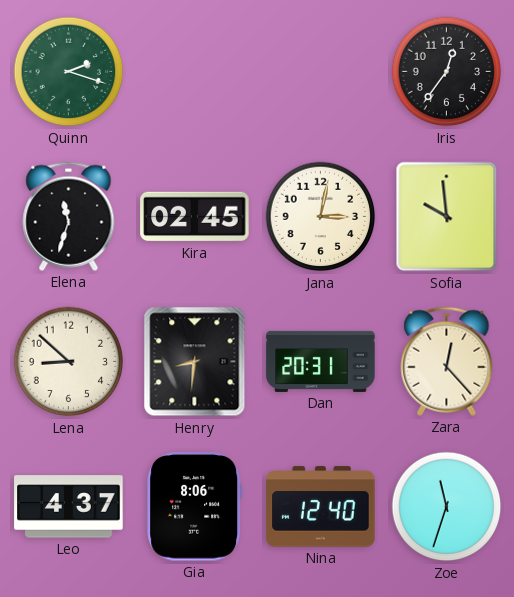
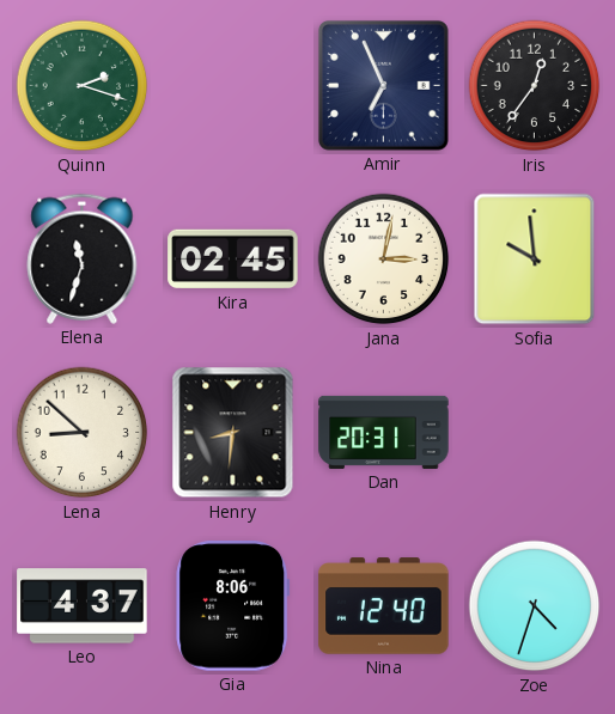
Amir: none -> 6:56
Zara: 12:23 -> none
Zoe: 11:33 -> 4:33
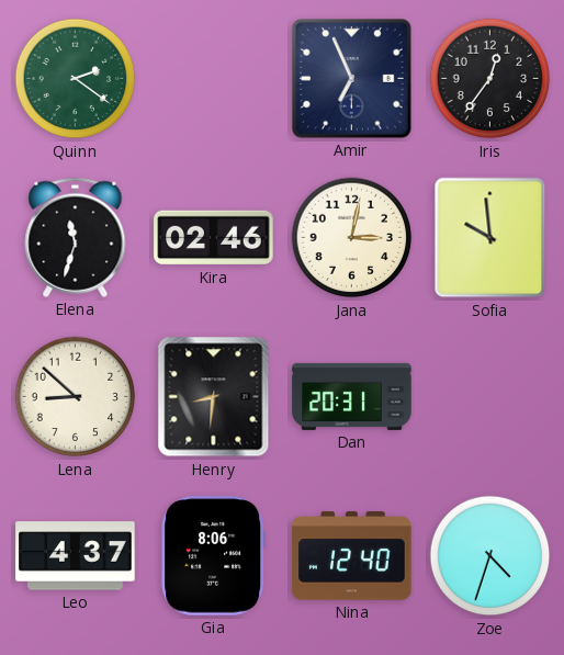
Quinn: 2:18 -> 2:21
Kira: 02:45 -> 02:46
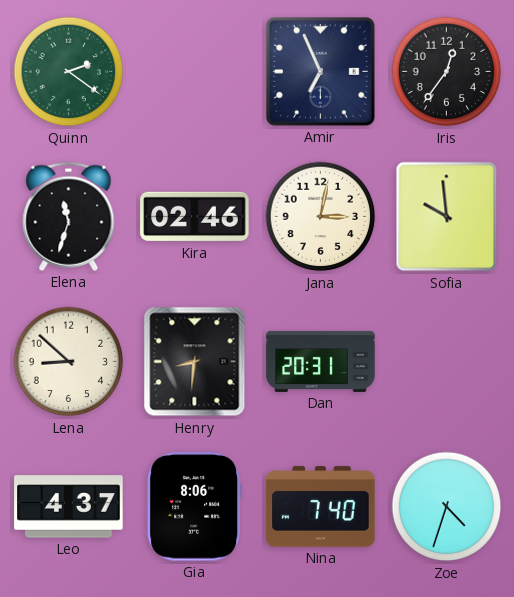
Nina: 12:40 -> 7:40
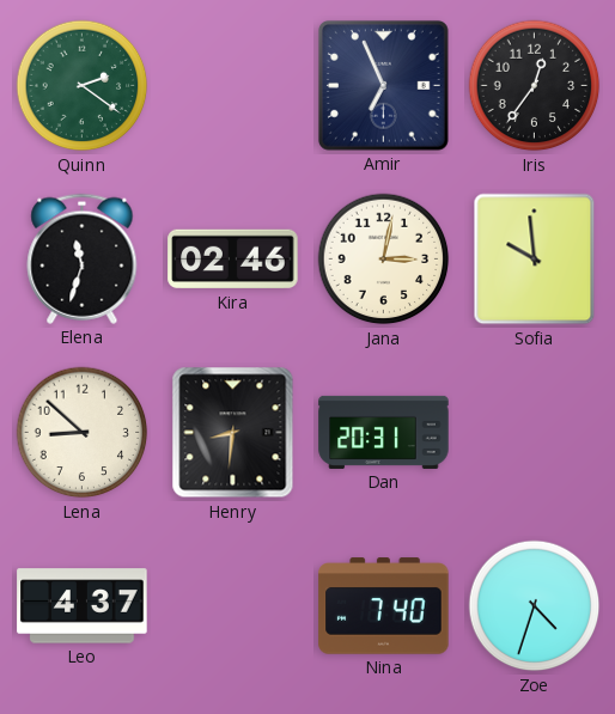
Gia: 8:06 -> none
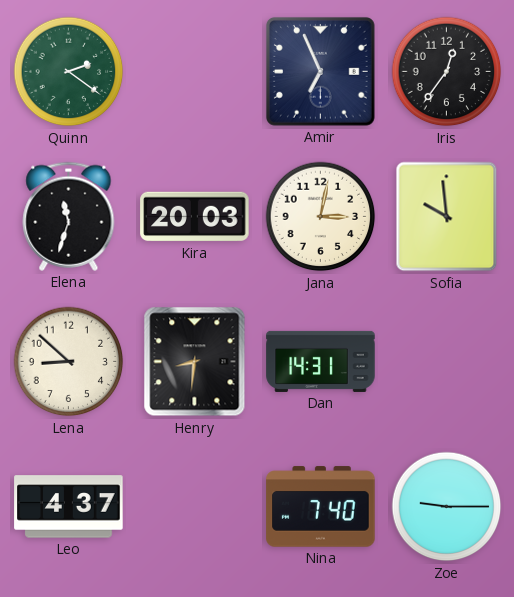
Kira: 02:46 -> 20:03
Dan: 20:31 -> 14:31
Zoe: 4:33 -> 9:15
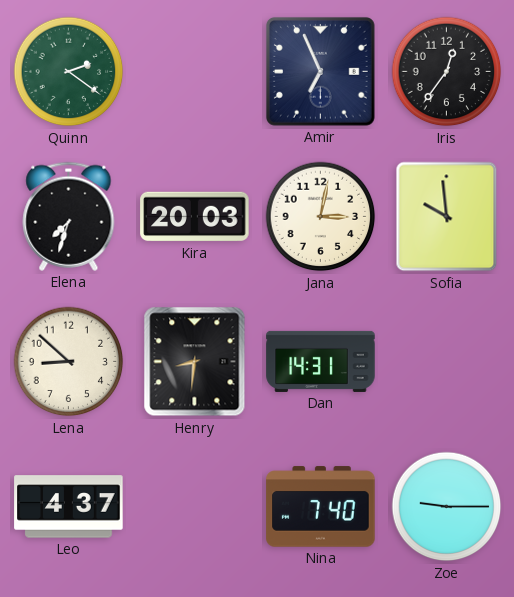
Elena: 11:33 -> 7:33
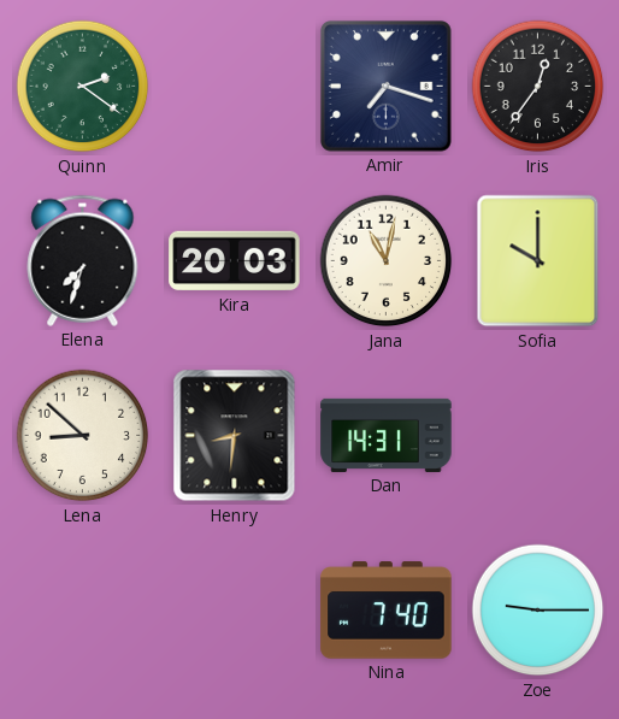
Amir: 6:56 -> 7:18
Jana: 3:02 -> 11:02
Sofia: 9:59 -> 10:00
Leo: 4:37 -> none
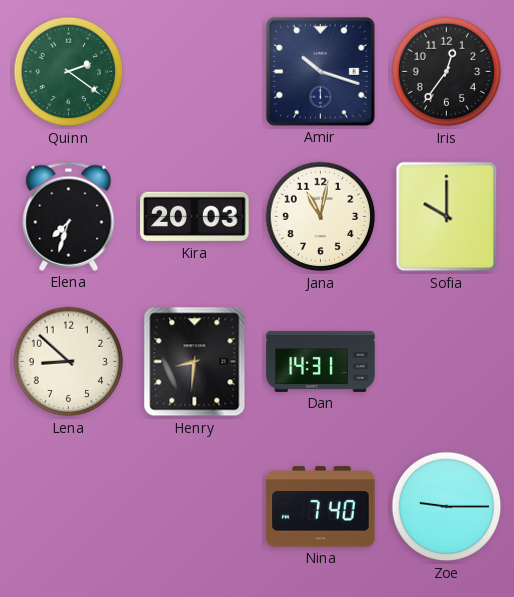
Amir: 7:18 -> 10:18
